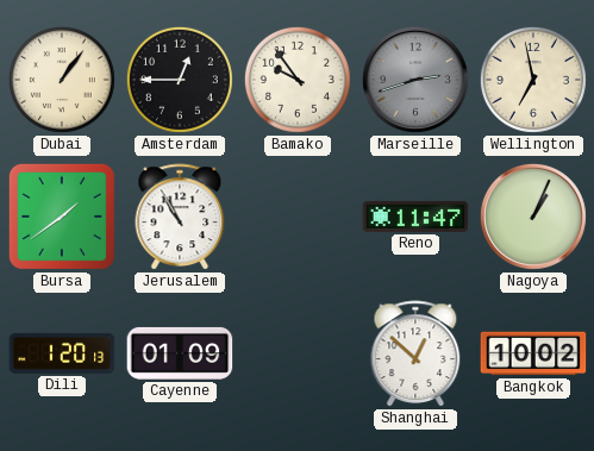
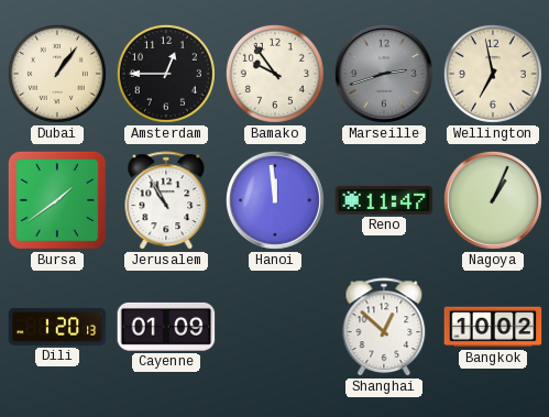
Hanoi: none -> 11:59
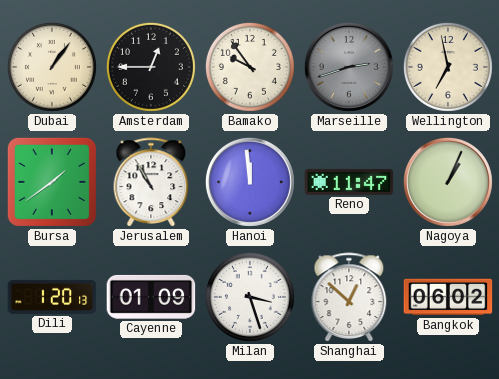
Milan: none -> 3:27
Bangkok: 10:02 -> 06:02
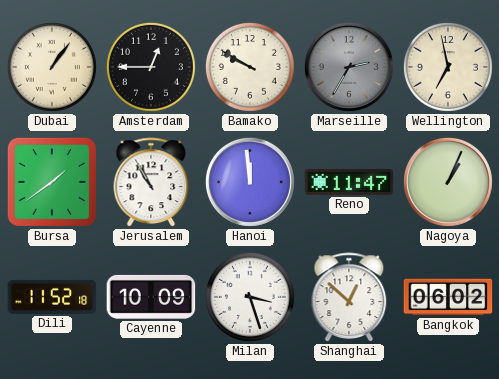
Bamako: 9:54 -> 9:50
Marseille: 2:42 -> 2:35
Dili: 1:20 -> 11:52
Cayenne: 01:09 -> 10:09
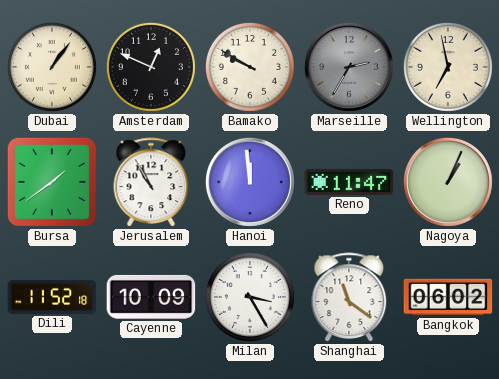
Amsterdam: 12:45 -> 12:49
Milan: 3:27 -> 3:25
Shanghai: 12:52 -> 11:21
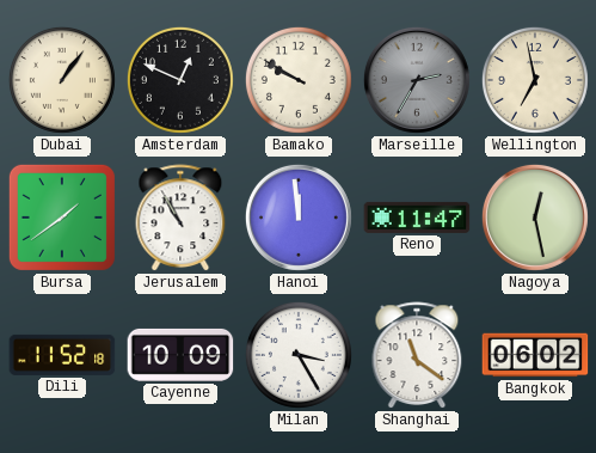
Nagoya: 1:04 -> 12:28
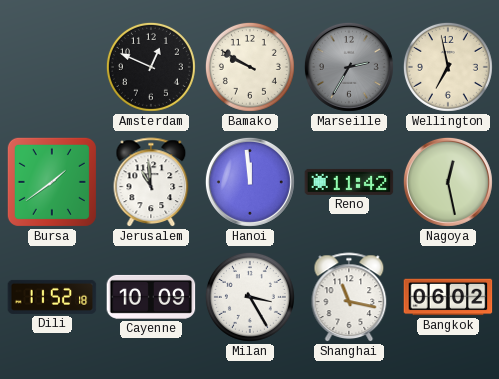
Dubai: 1:06 -> none
Jerusalem: 10:55 -> 10:59
Reno: 11:47 -> 11:42
Shanghai: 11:21 -> 11:17
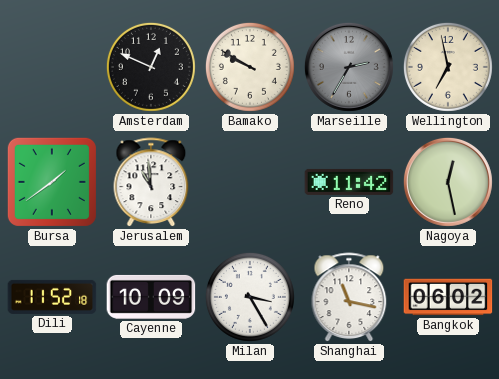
Hanoi: 11:59 -> none
